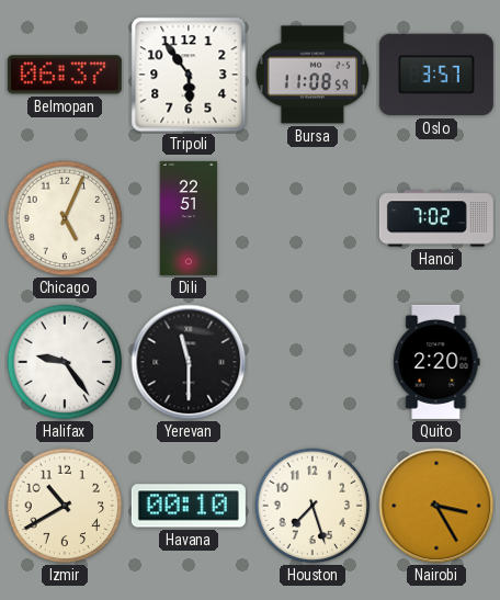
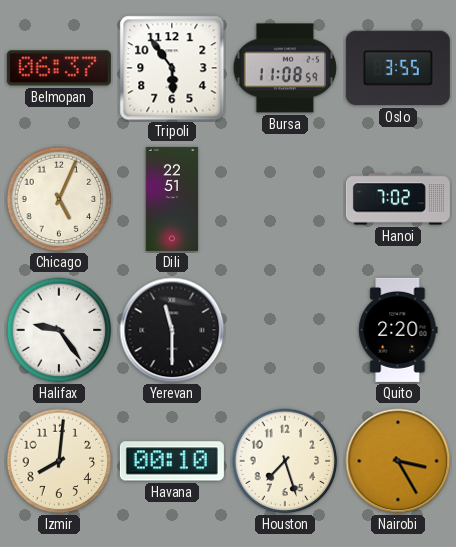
Oslo: 3:57 -> 3:55
Izmir: 10:40 -> 8:01
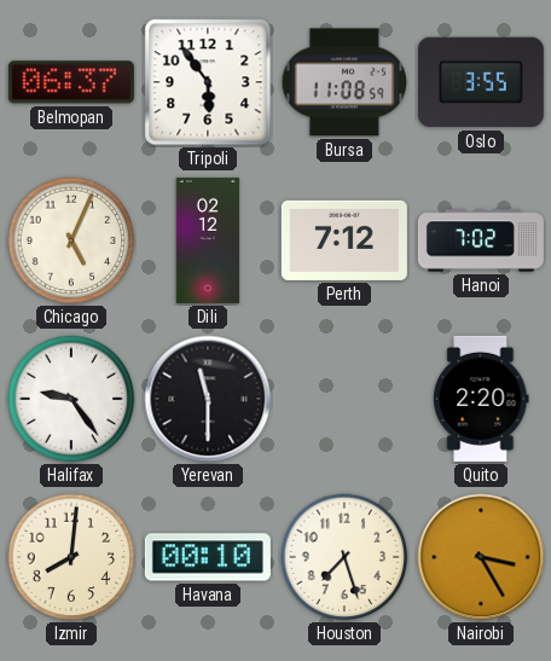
Dili: 22:51 -> 02:12
Perth: none -> 7:12
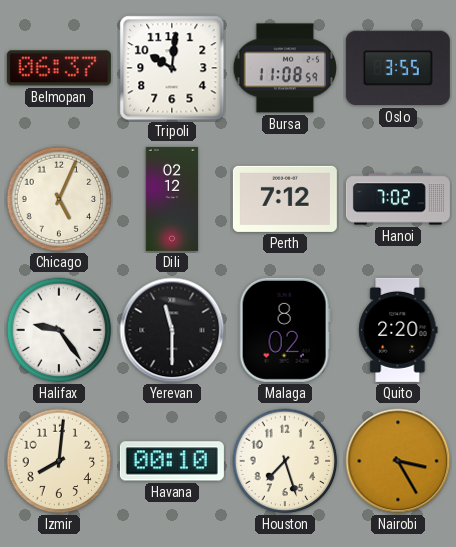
Tripoli: 5:54 -> 10:01
Malaga: none -> 8:02
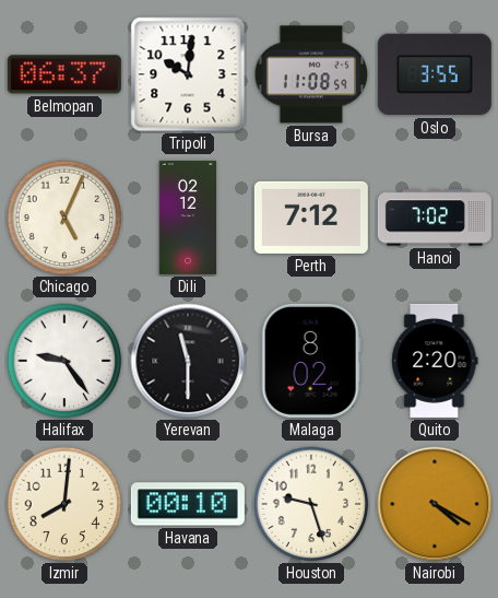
Houston: 7:27 -> 9:27
Nairobi: 3:25 -> 4:20
